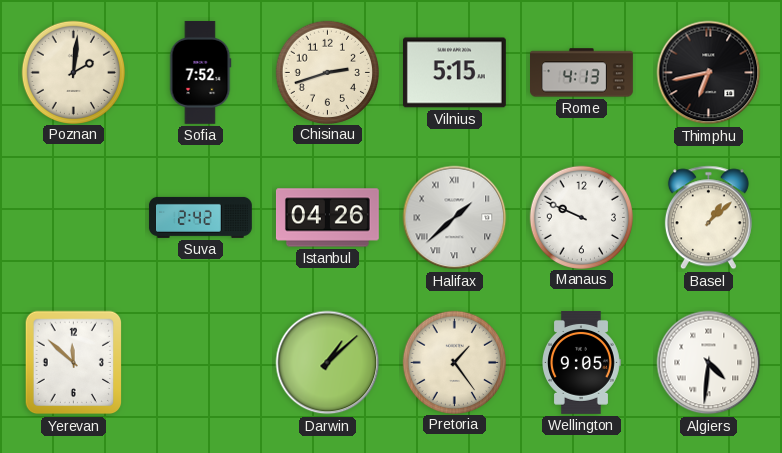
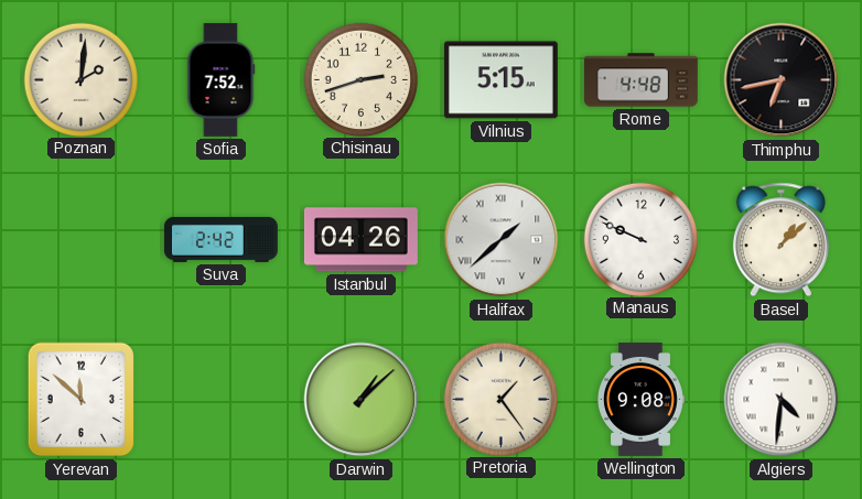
Rome: 4:13 -> 4:48
Wellington: 9:05 -> 9:08
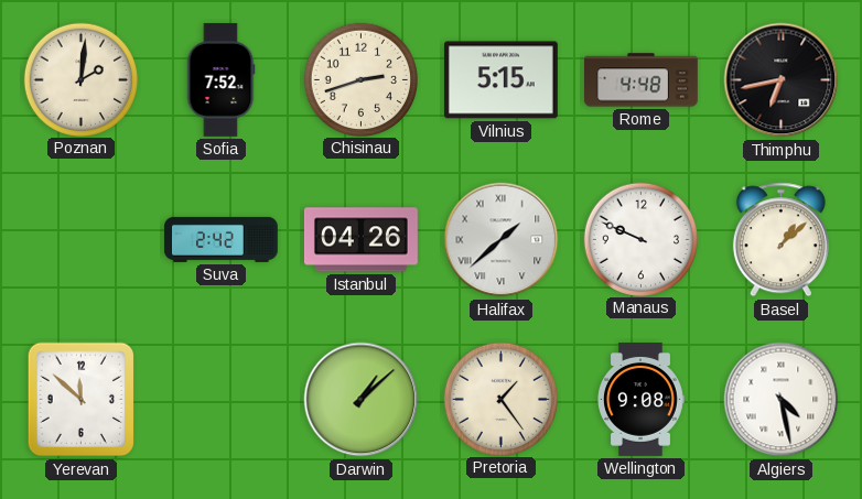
Algiers: 4:31 -> 4:28
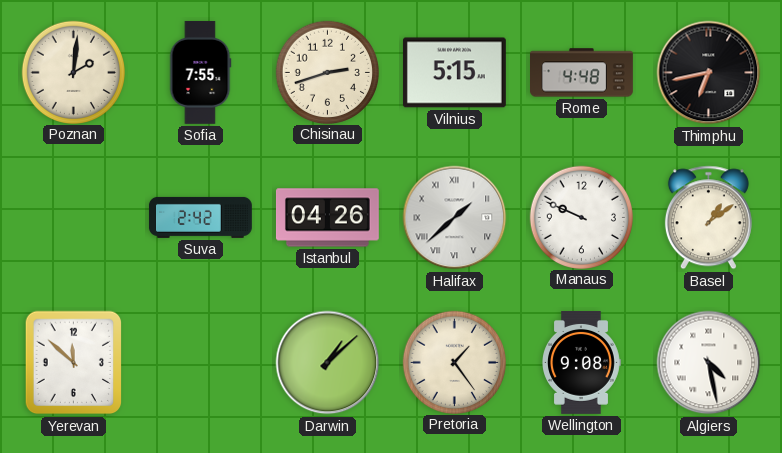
Sofia: 7:52 -> 7:55
Basel: 1:08 -> 1:09
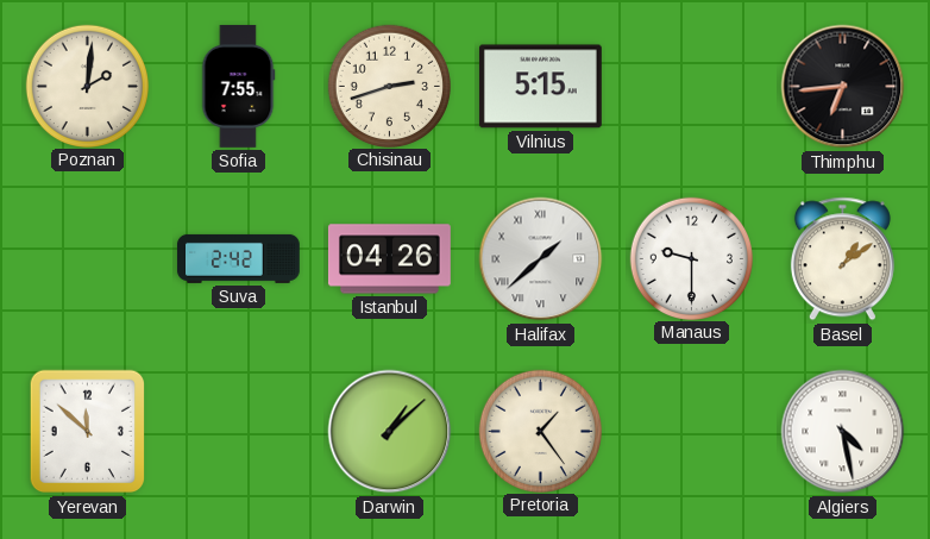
Rome: 4:48 -> none
Thimphu: 6:43 -> 6:44
Manaus: 9:49 -> 9:30
Wellington: 9:08 -> none
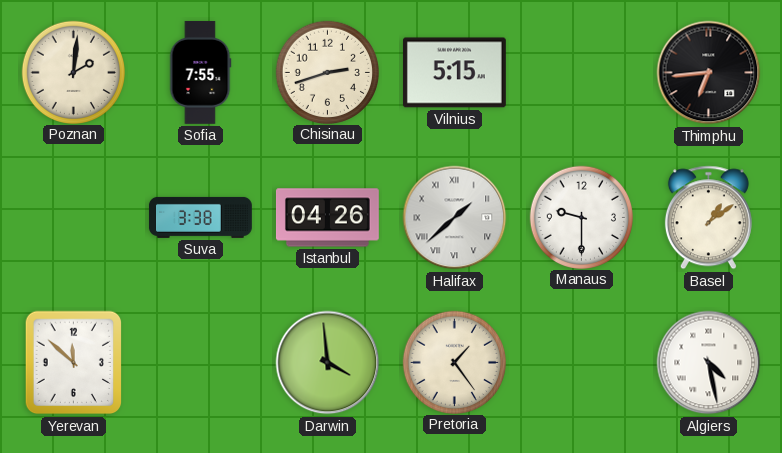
Suva: 2:42 -> 3:38
Darwin: 1:08 -> 3:59
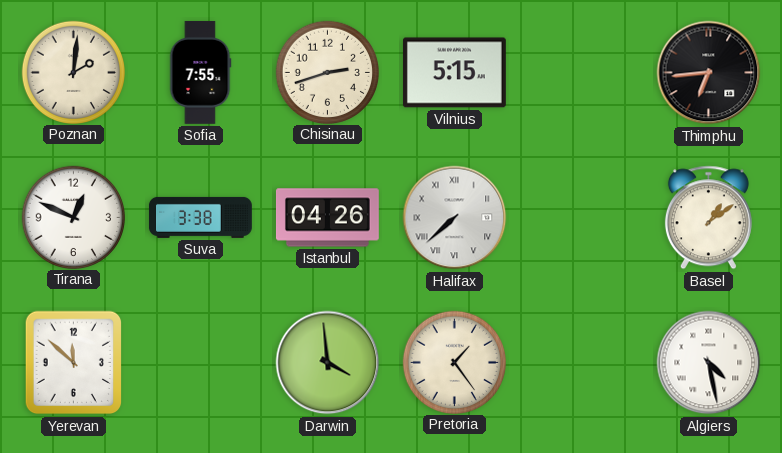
Tirana: none -> 12:49
Halifax: 1:38 -> 7:38
Manaus: 9:30 -> none
